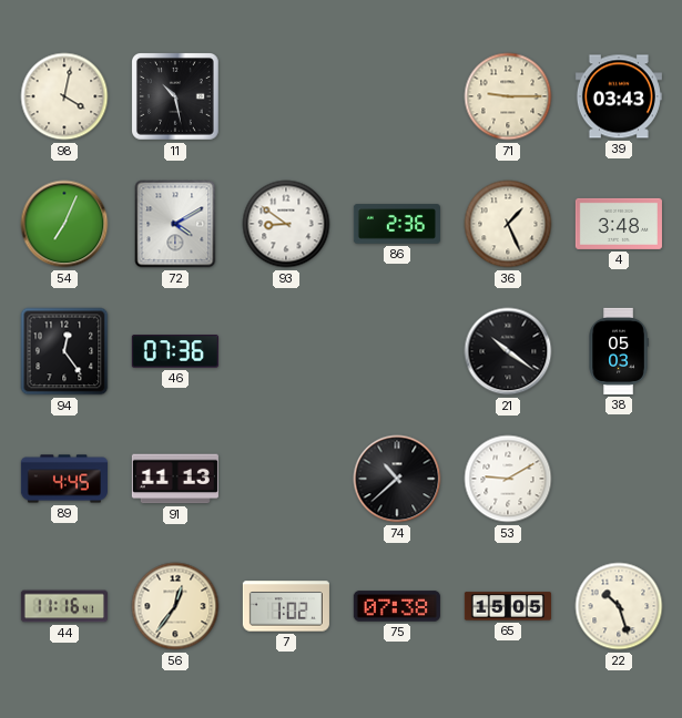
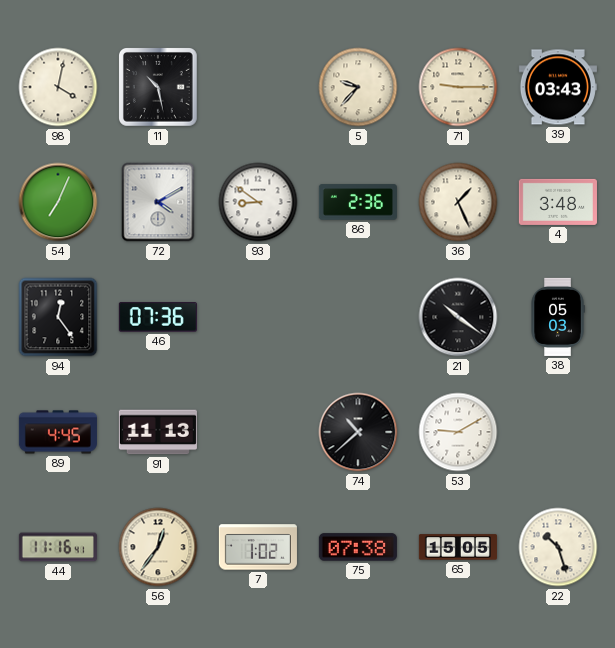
5: none -> 9:37
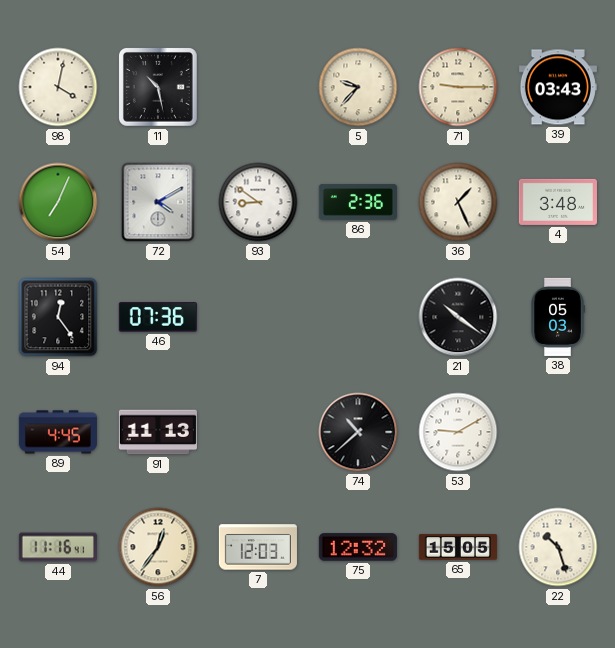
7: 1:02 -> 12:03
75: 07:38 -> 12:32
